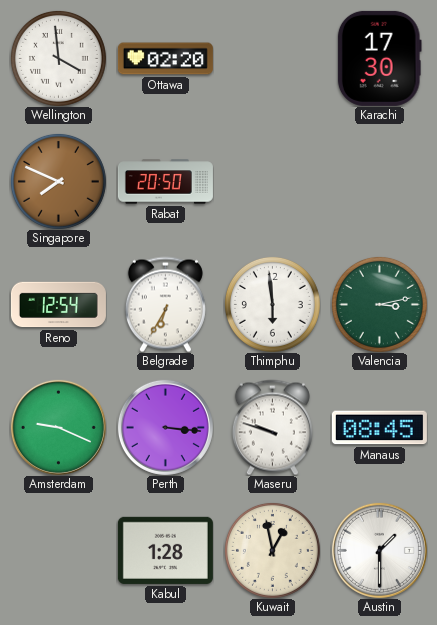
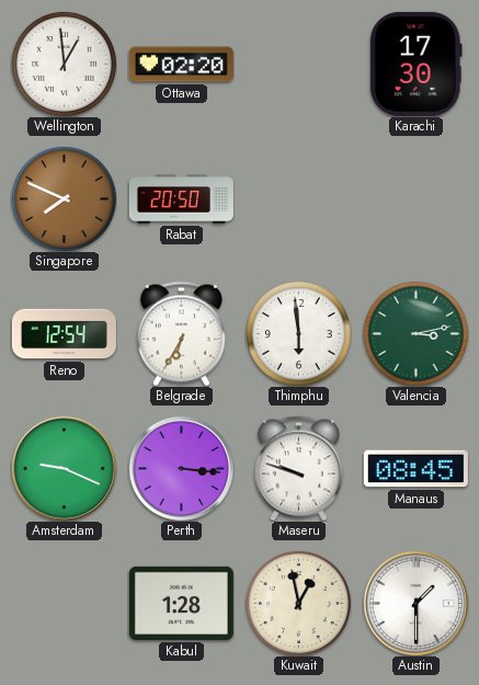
Wellington: 3:59 -> 12:59
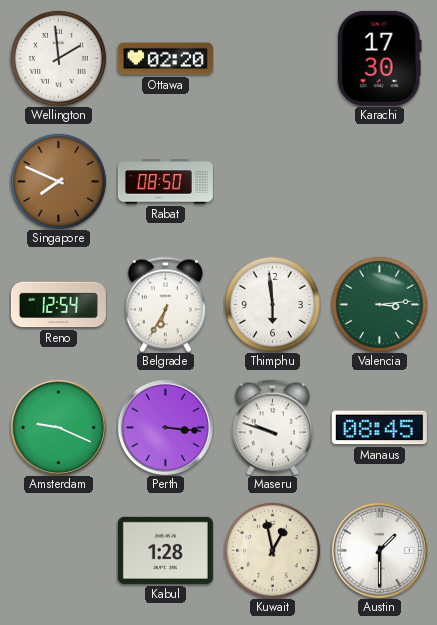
Wellington: 12:59 -> 1:59
Rabat: 20:50 -> 08:50
Valencia: 3:13 -> 3:14
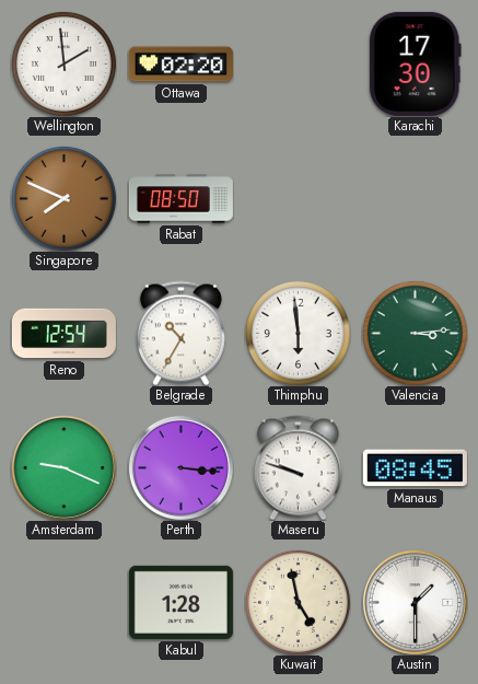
Belgrade: 6:35 -> 10:35
Kuwait: 12:58 -> 4:58
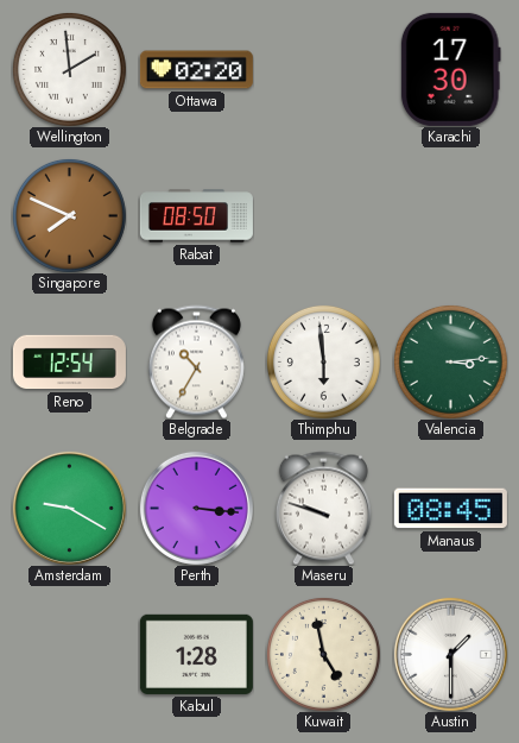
Amsterdam: 9:19 -> 9:20
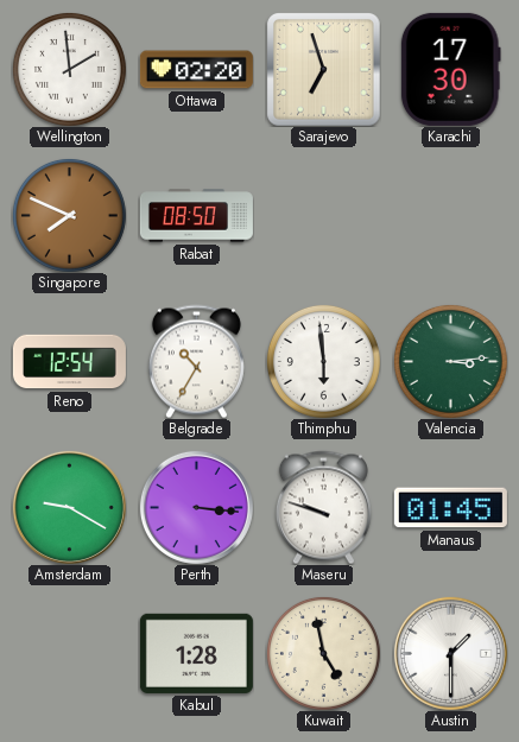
Sarajevo: none -> 6:57
Manaus: 08:45 -> 01:45
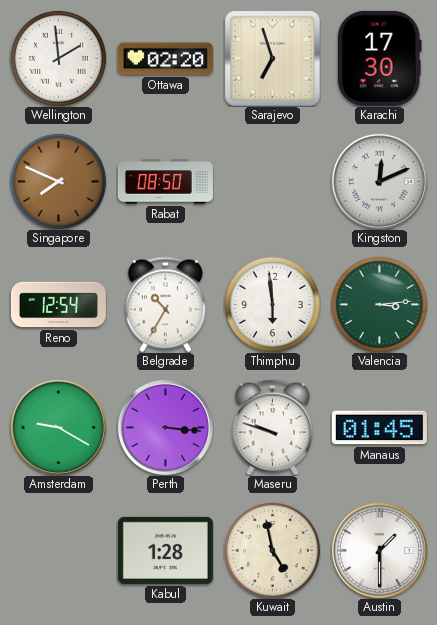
Kingston: none -> 12:11
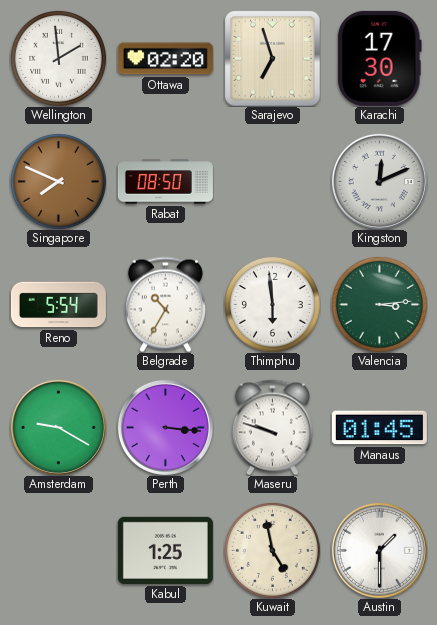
Reno: 12:54 -> 5:54
Kabul: 1:28 -> 1:25
